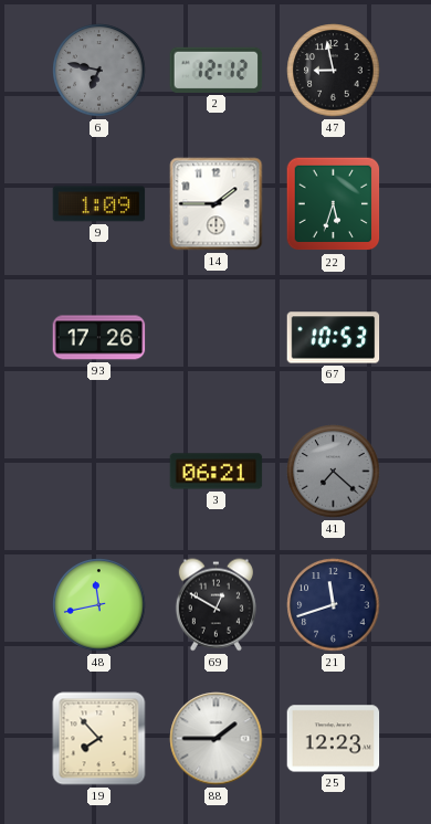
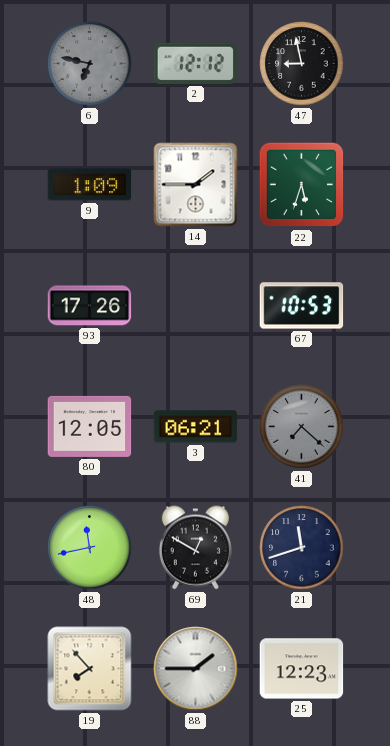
80: none -> 12:05
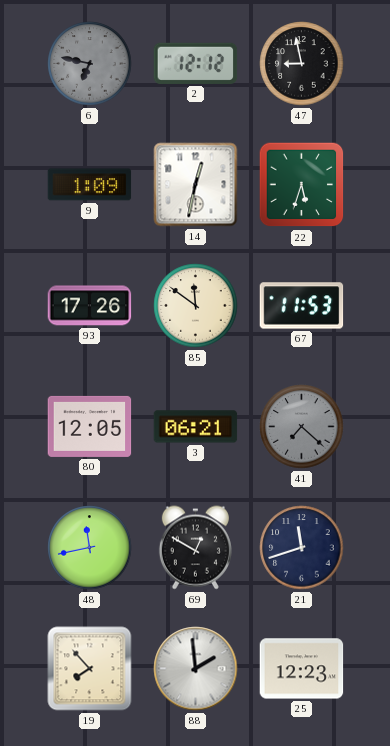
14: 1:45 -> 12:32
85: none -> 11:51
67: 10:53 -> 11:53
88: 1:45 -> 1:59
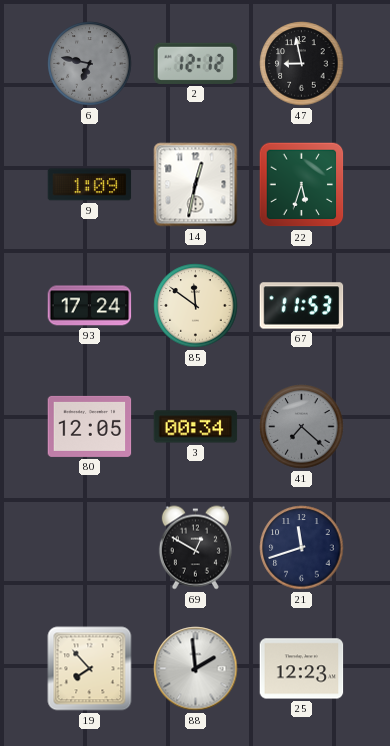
93: 17:26 -> 17:24
3: 06:21 -> 00:34
48: 11:43 -> none
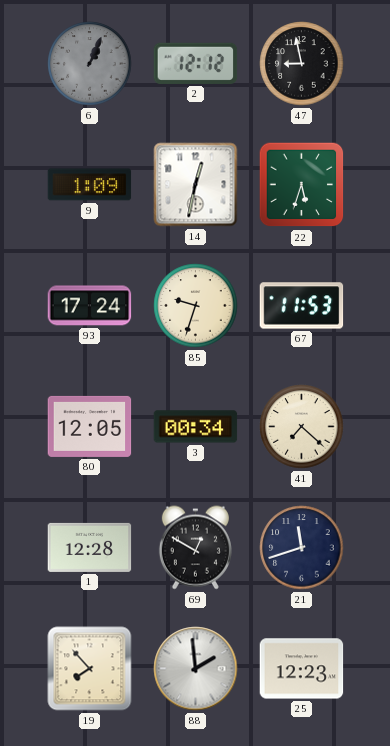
6: 6:47 -> 1:04
85: 11:51 -> 9:33
41 dial: grey -> cream
1: none -> 12:28
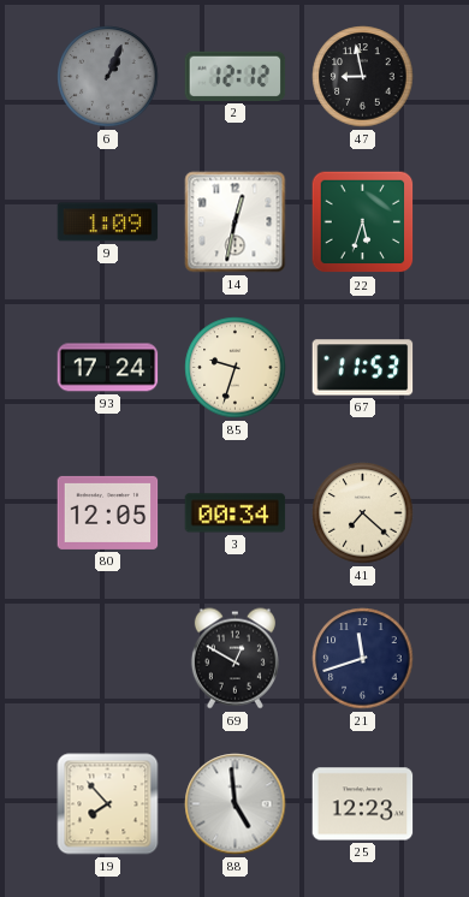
1: 12:28 -> none
88: 1:59 -> 4:59
